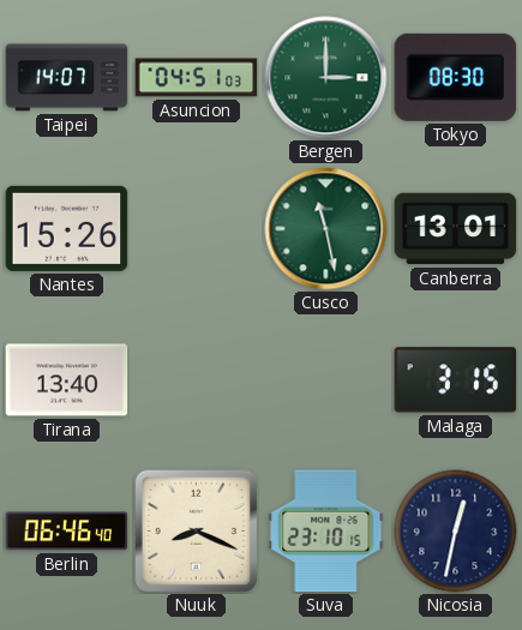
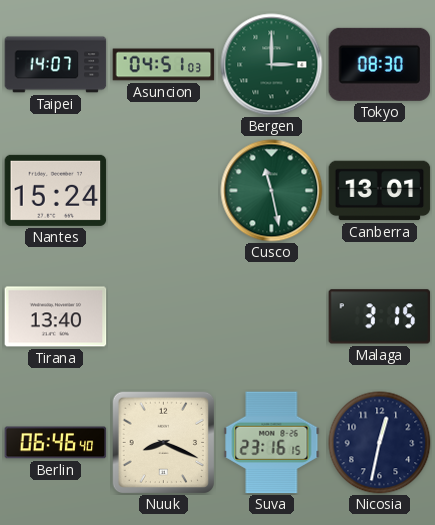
Nantes: 15:26 -> 15:24
Suva: 23:10 -> 23:16
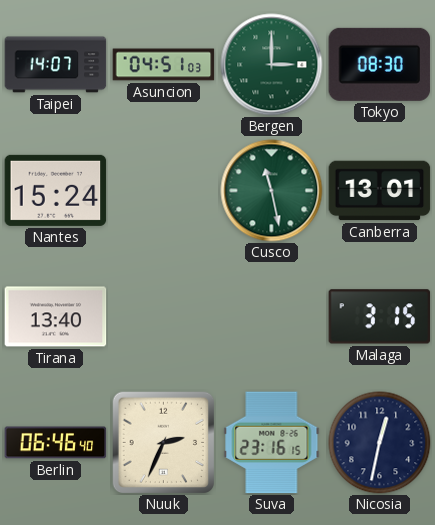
Nuuk: 8:19 -> 2:34
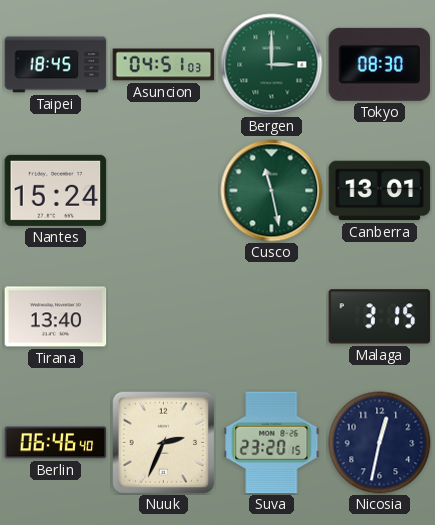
Taipei: 14:07 -> 18:45
Suva: 23:16 -> 23:20
